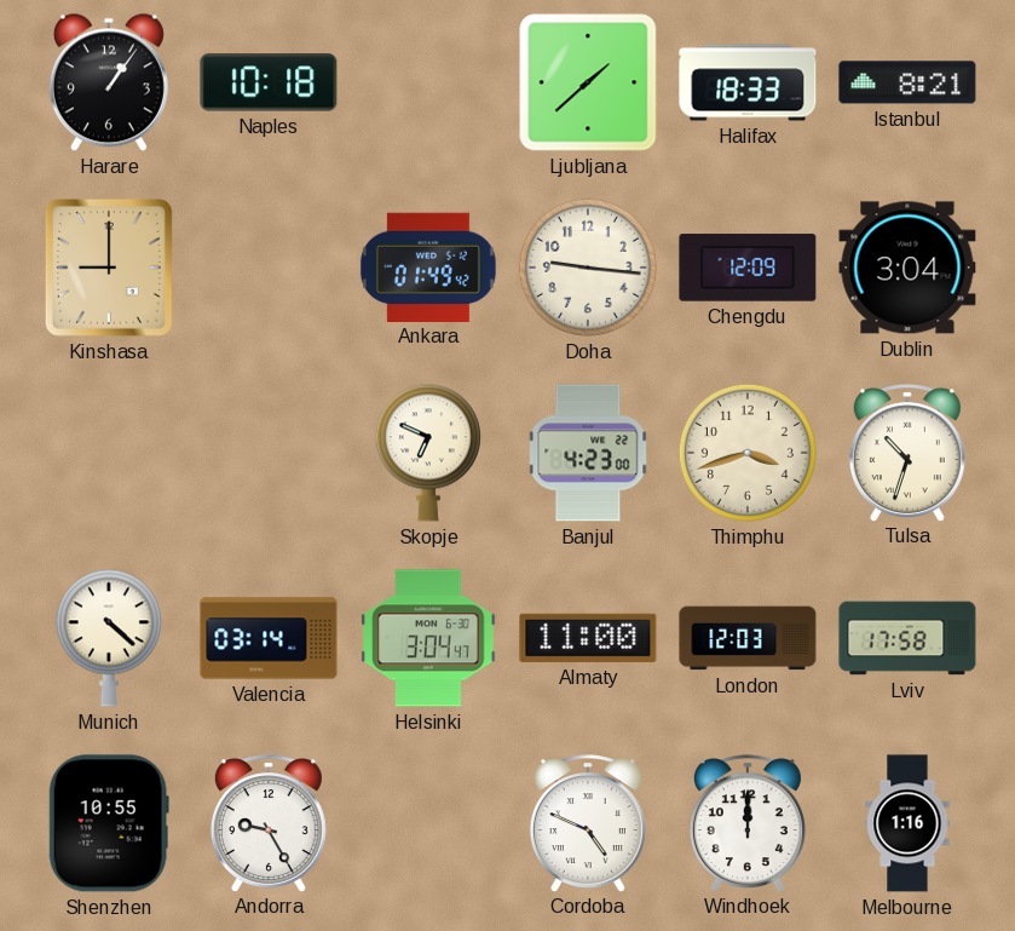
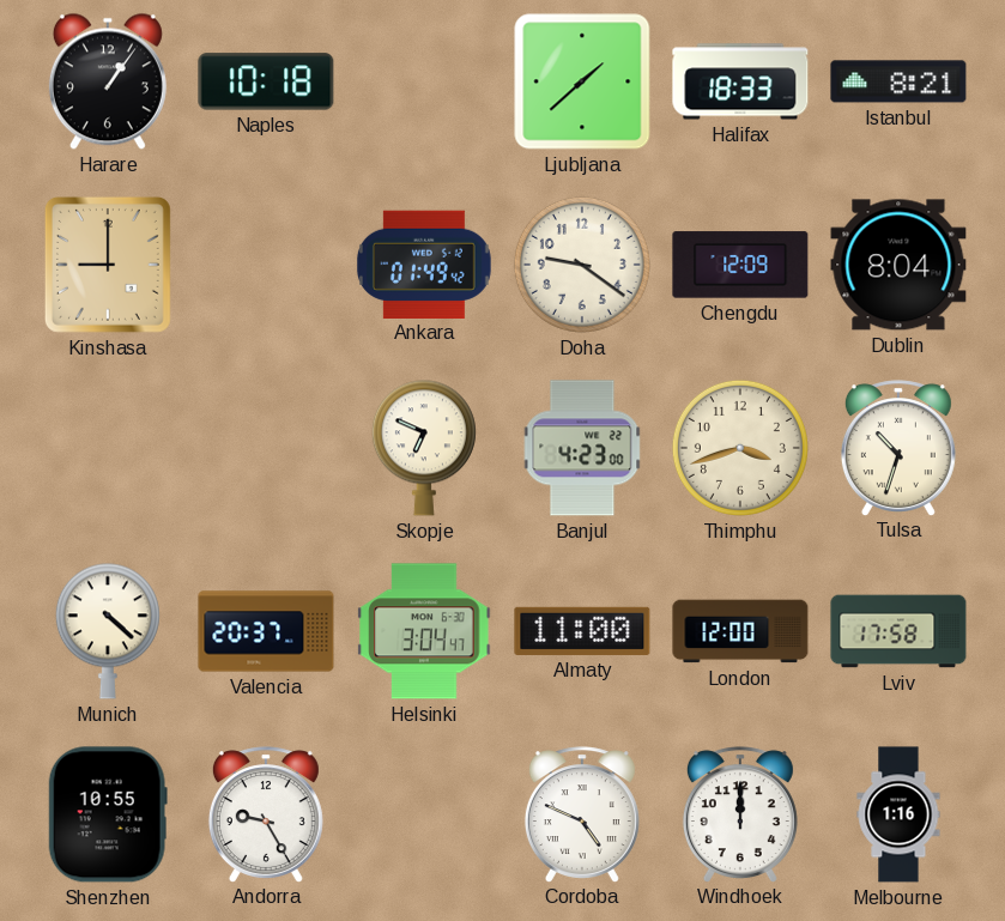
Doha: 9:16 -> 9:21
Dublin: 3:04 -> 8:04
Valencia: 03:14 -> 20:37
London: 12:03 -> 12:00
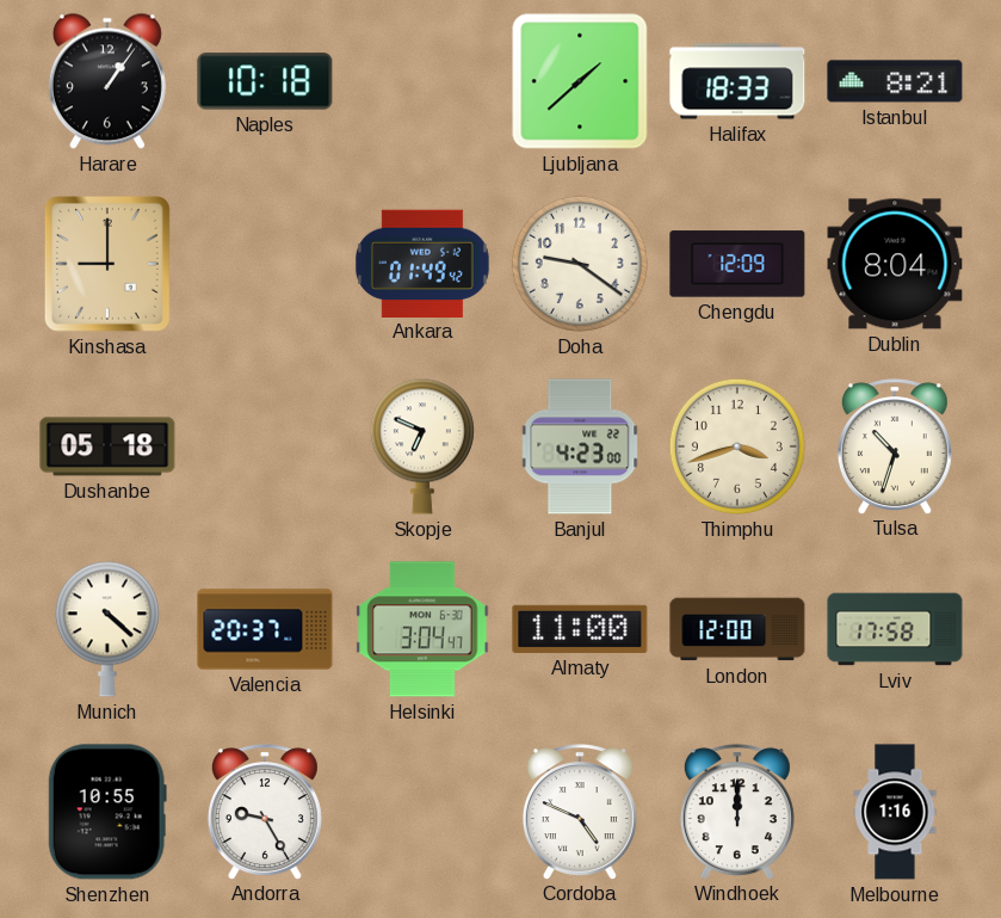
Dushanbe: none -> 05:18
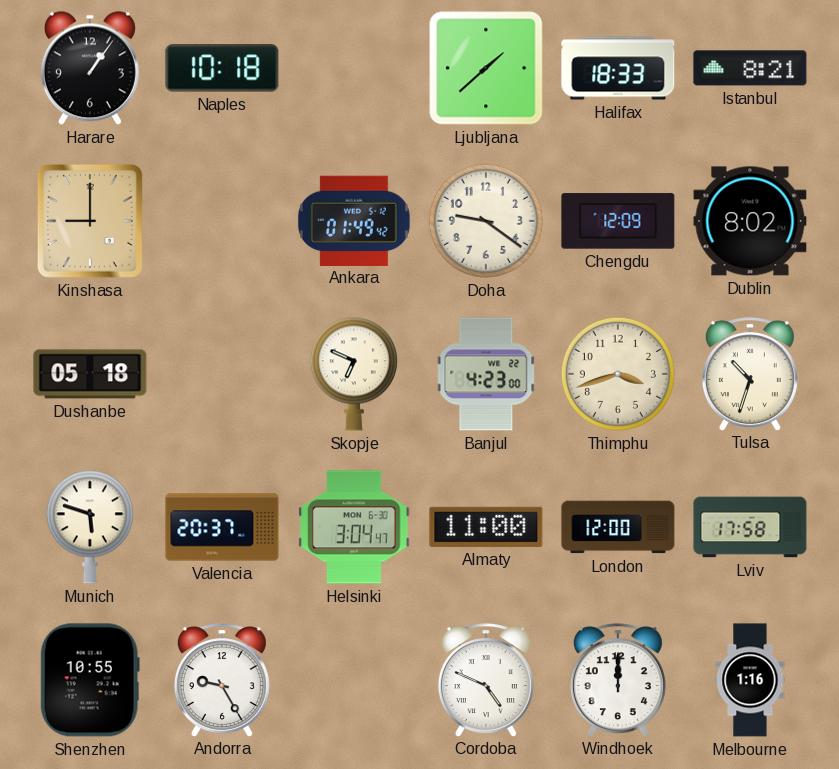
Dublin: 8:04 -> 8:02
Munich: 4:22 -> 5:48
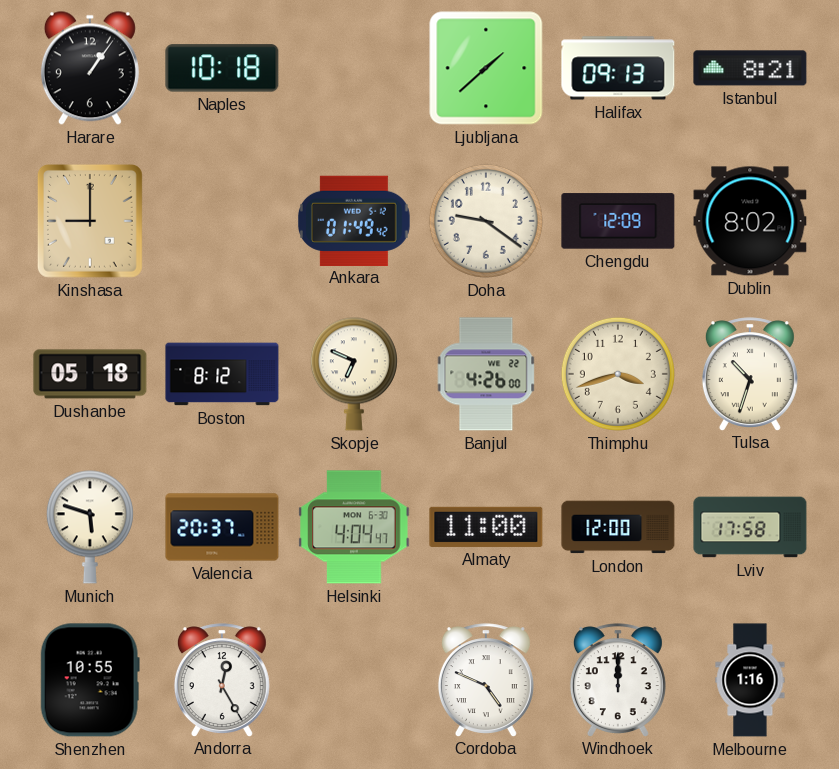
Halifax: 18:33 -> 09:13
Boston: none -> 8:12
Banjul: 4:23 -> 4:26
Helsinki: 3:04 -> 4:04
Andorra: 9:25 -> 12:25
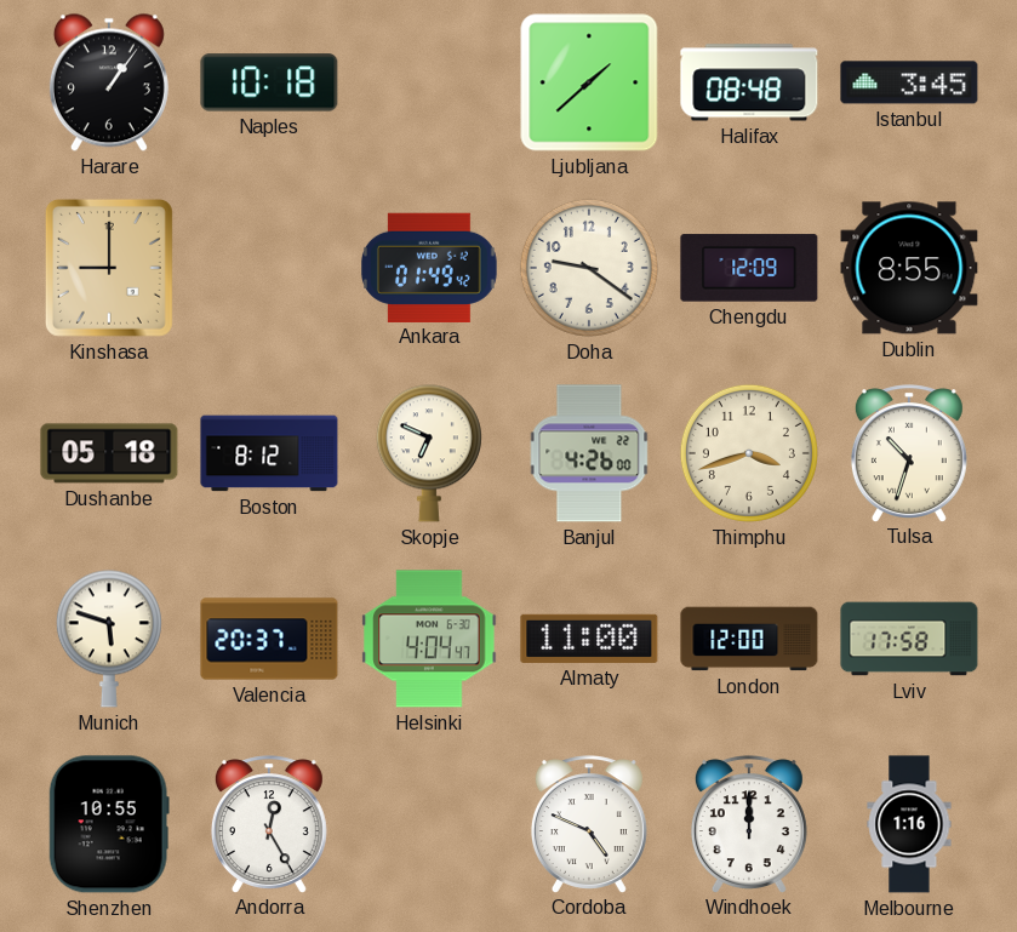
Halifax: 09:13 -> 08:48
Istanbul: 8:21 -> 3:45
Dublin: 8:02 -> 8:55
